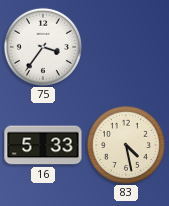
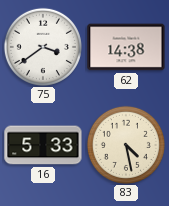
75: 3:36 -> 3:39
62: none -> 14:38
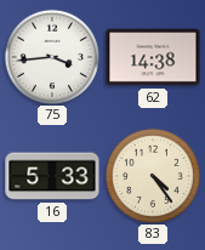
75: 3:39 -> 3:44
83: 4:28 -> 4:24
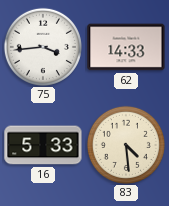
62: 14:38 -> 14:33
83: 4:24 -> 4:29
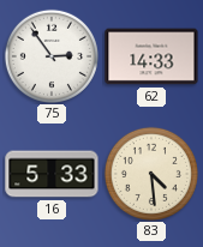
75: 3:44 -> 2:54
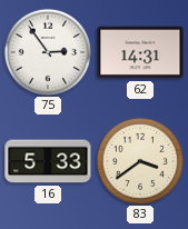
62: 14:33 -> 14:31
83: 4:29 -> 3:39
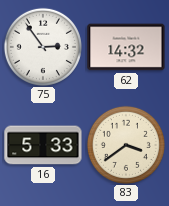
62: 14:31 -> 14:32
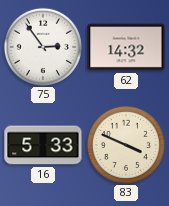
83: 3:39 -> 3:49
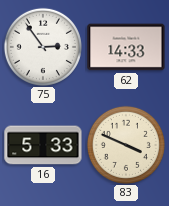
62: 14:32 -> 14:33
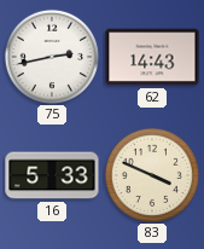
75: 2:54 -> 2:43
62: 14:33 -> 14:43
